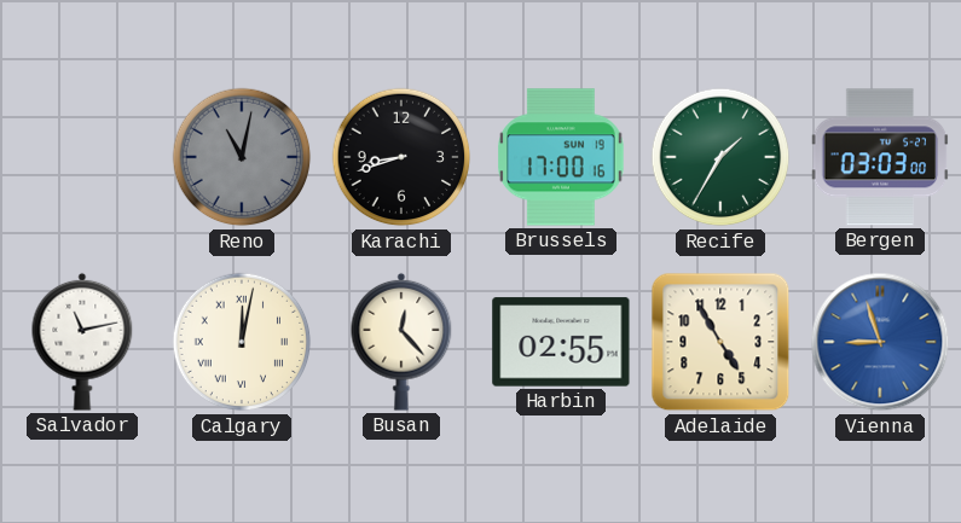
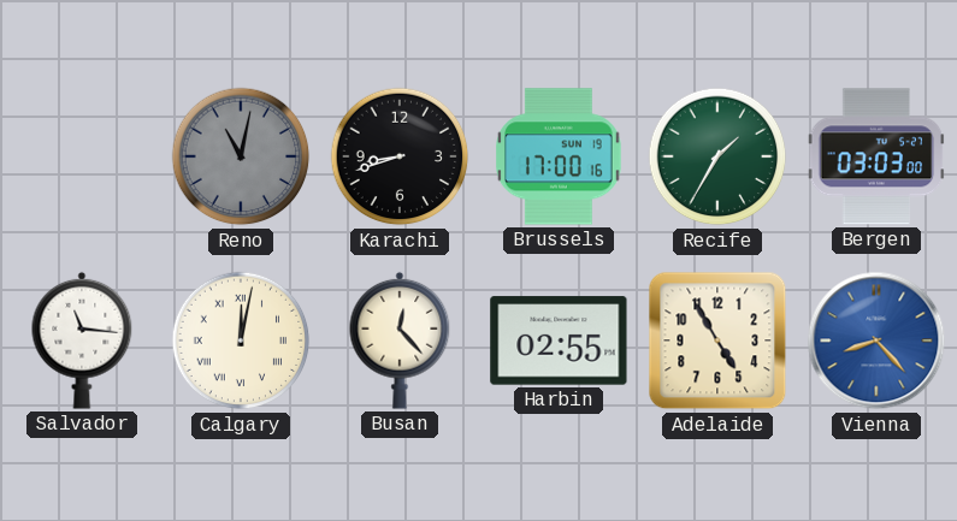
Salvador: 11:13 -> 11:16
Vienna: 8:57 -> 8:23
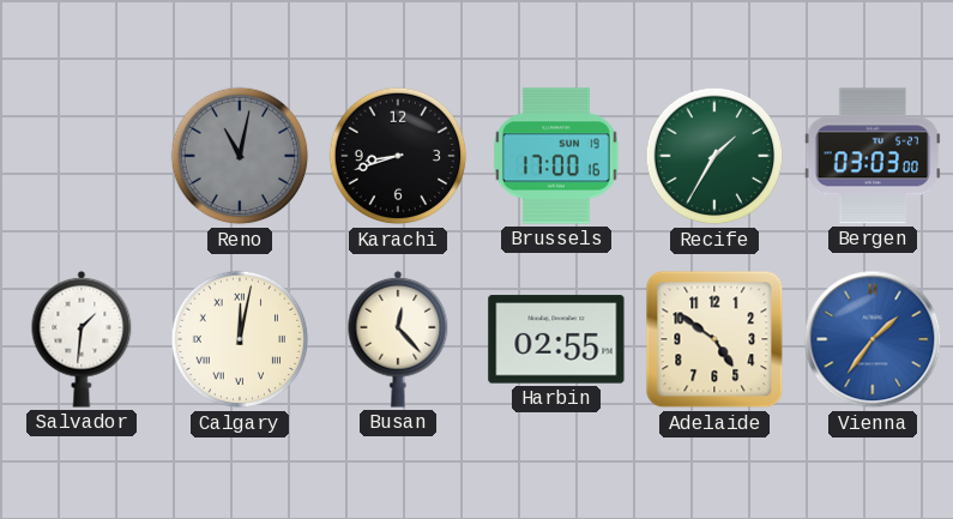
Salvador: 11:16 -> 1:31
Adelaide: 4:55 -> 4:51
Vienna: 8:23 -> 1:36
